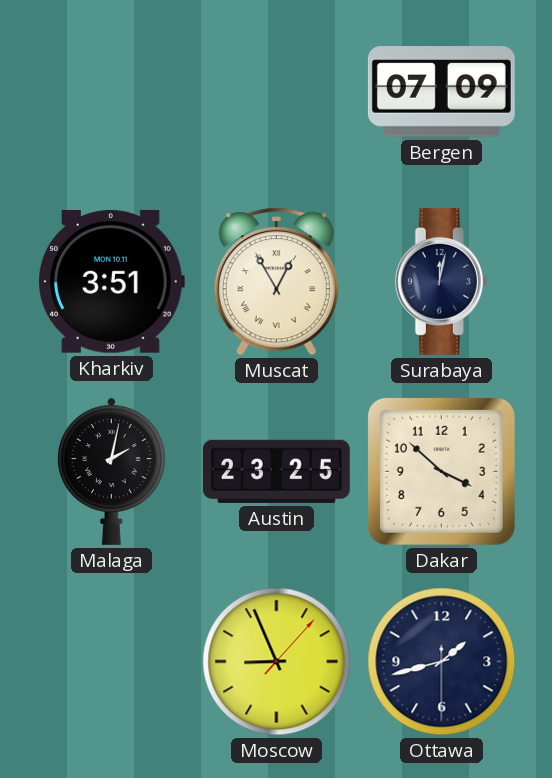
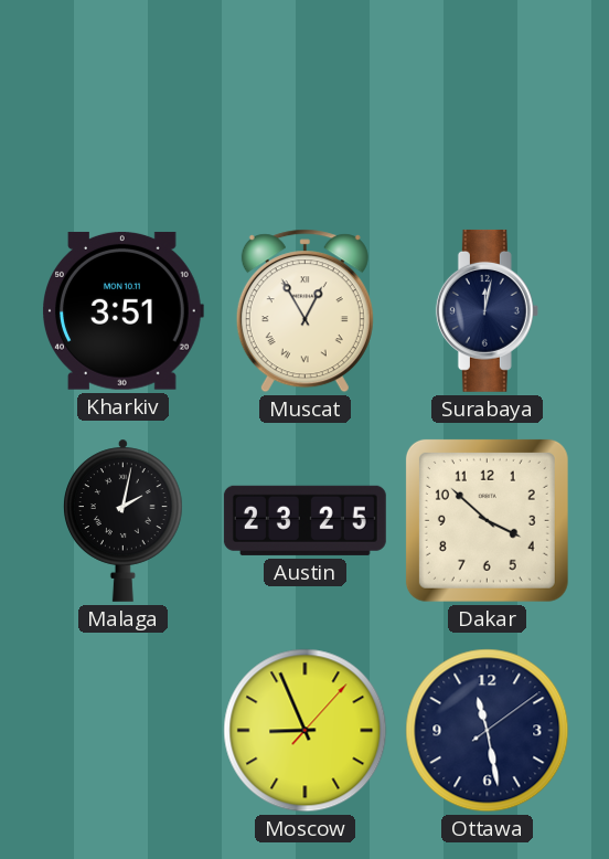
Bergen: 07:09 -> none
Ottawa: 1:42 -> 11:28
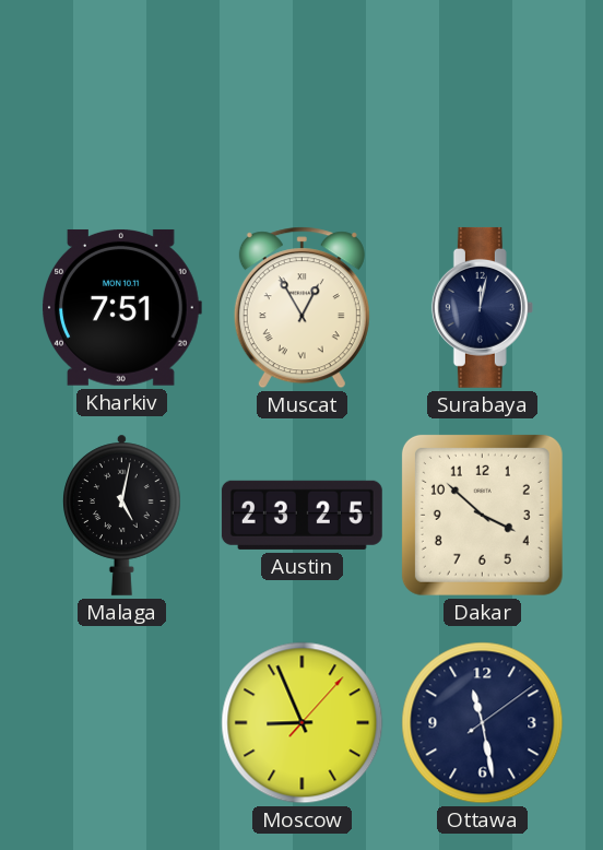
Kharkiv: 3:51 -> 7:51
Malaga: 2:02 -> 5:02
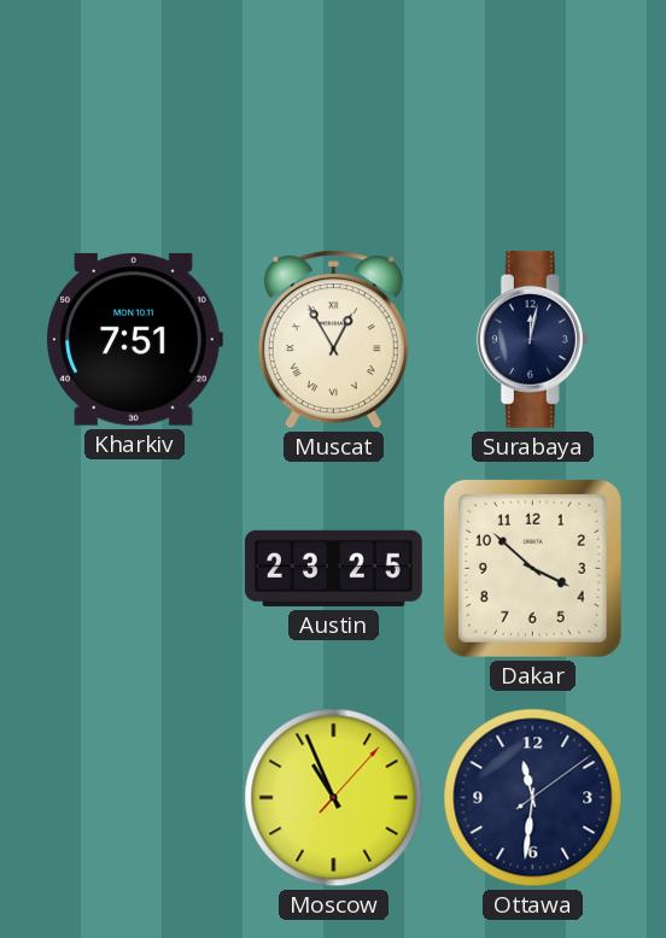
Malaga: 5:02 -> none
Moscow: 8:56 -> 10:56
Ottawa: 11:28 -> 11:31
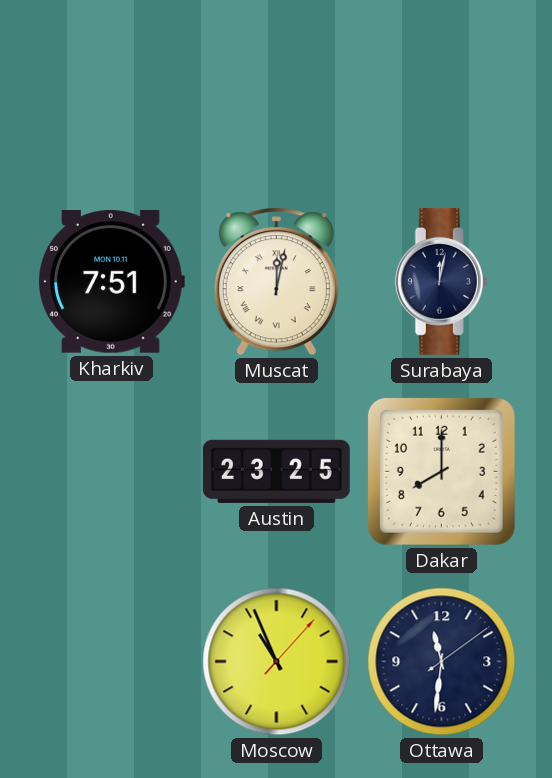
Muscat: 12:55 -> 12:02
Dakar: 3:52 -> 8:00
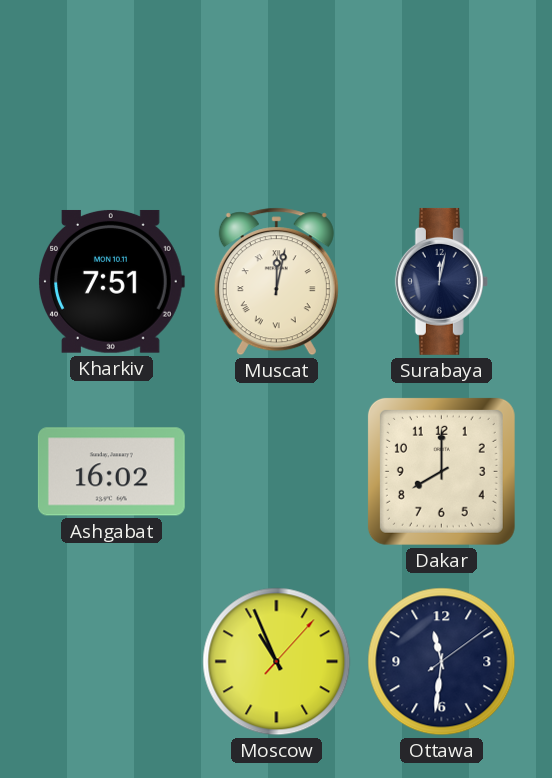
Ashgabat: none -> 16:02
Austin: 23:25 -> none
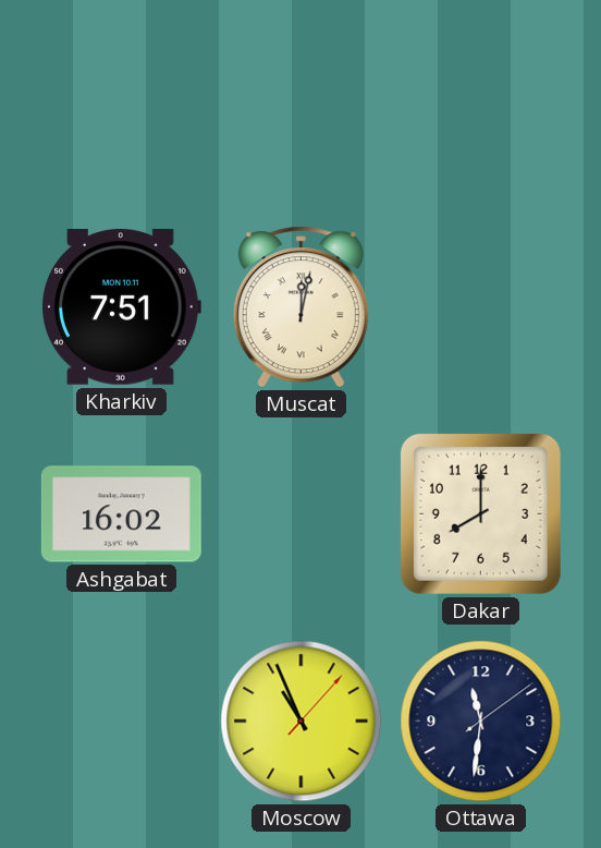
Surabaya: 12:02 -> none
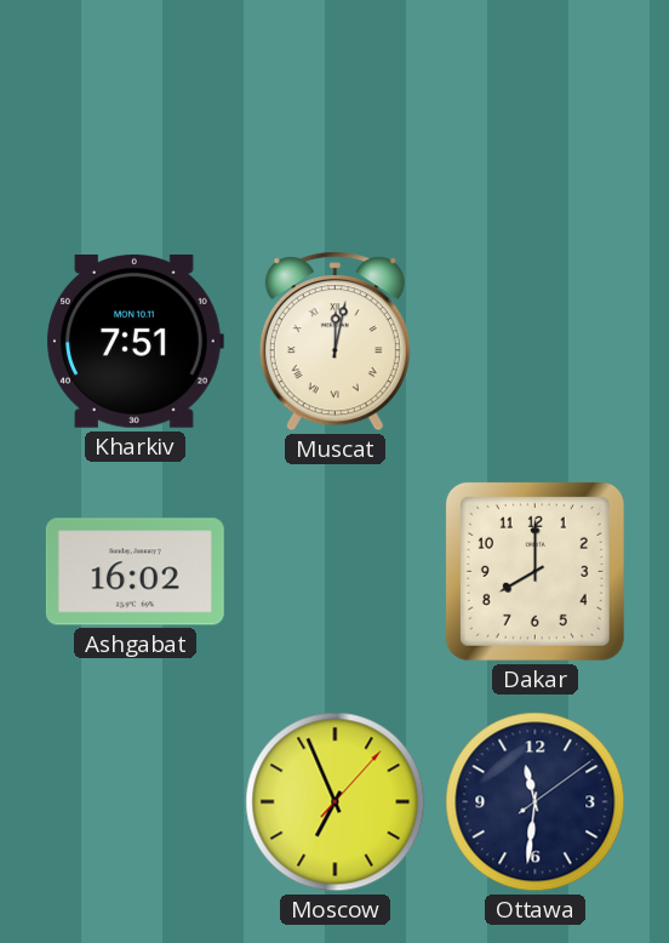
Moscow: 10:56 -> 6:56
